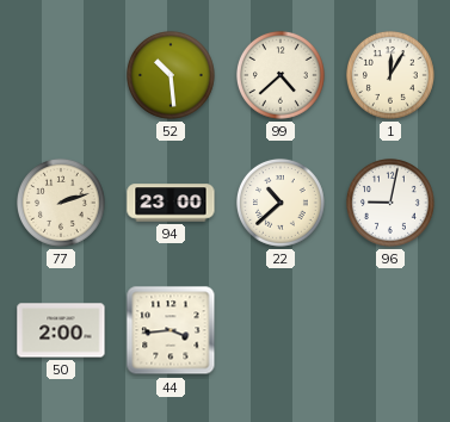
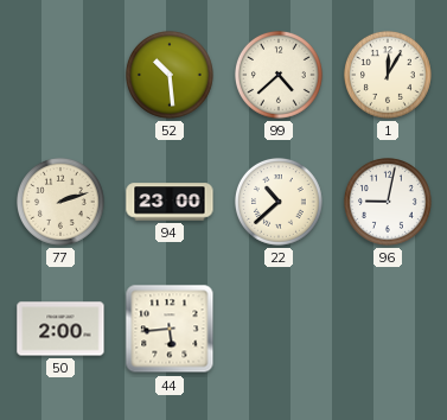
44: 3:44 -> 5:44
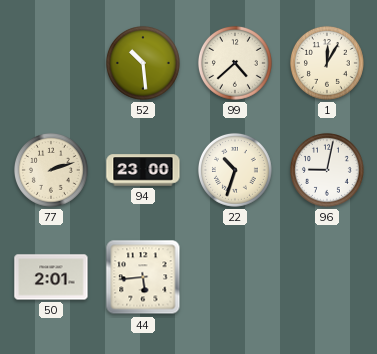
22: 10:38 -> 10:33
50: 2:00 -> 2:01
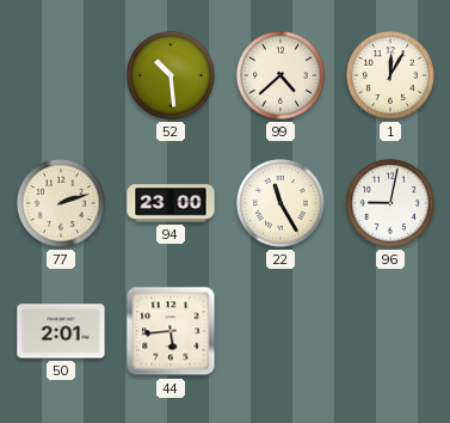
22: 10:33 -> 11:25
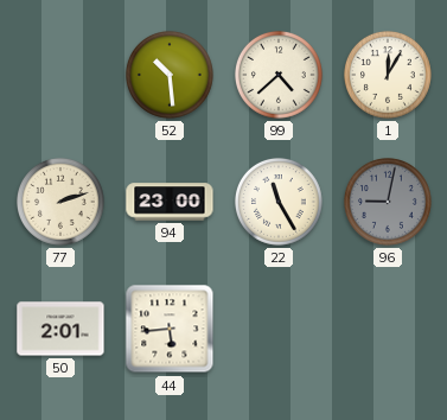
96 dial: white -> grey
